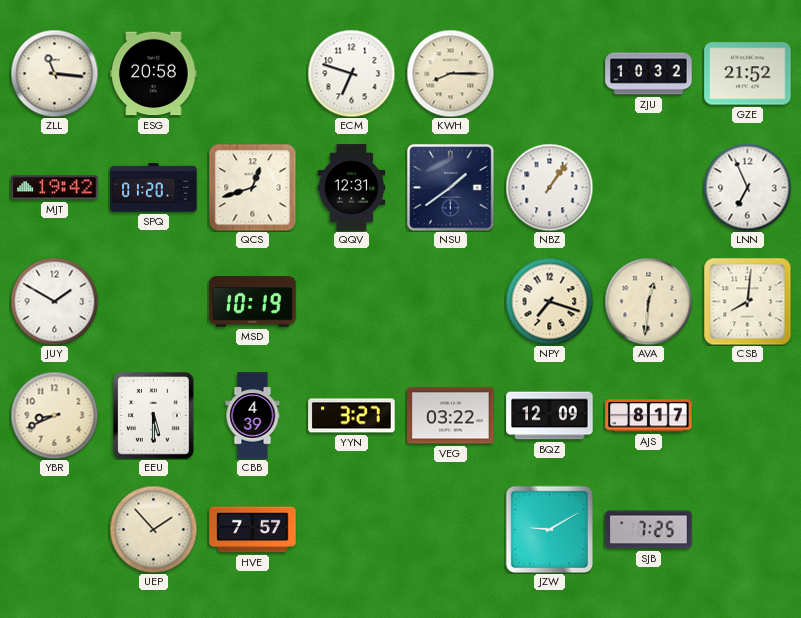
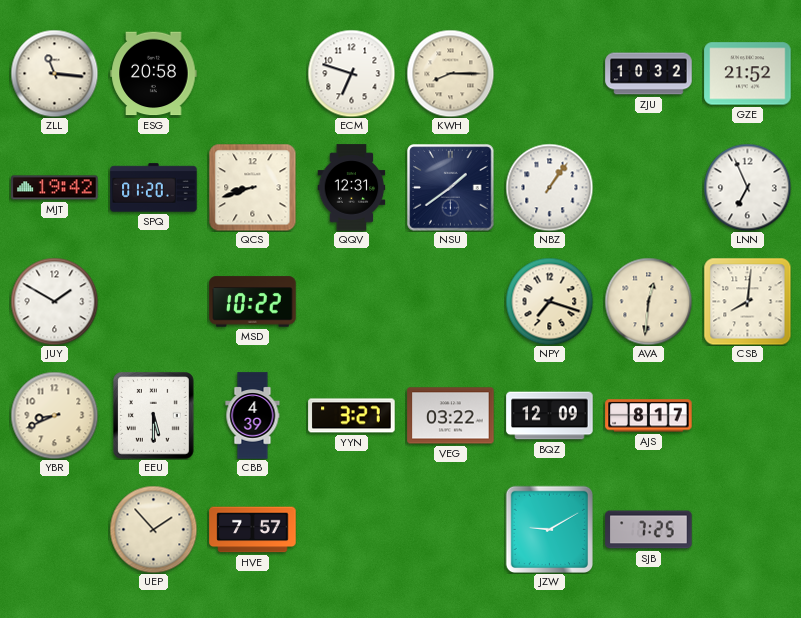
QCS: 12:42 -> 8:42
MSD: 10:19 -> 10:22
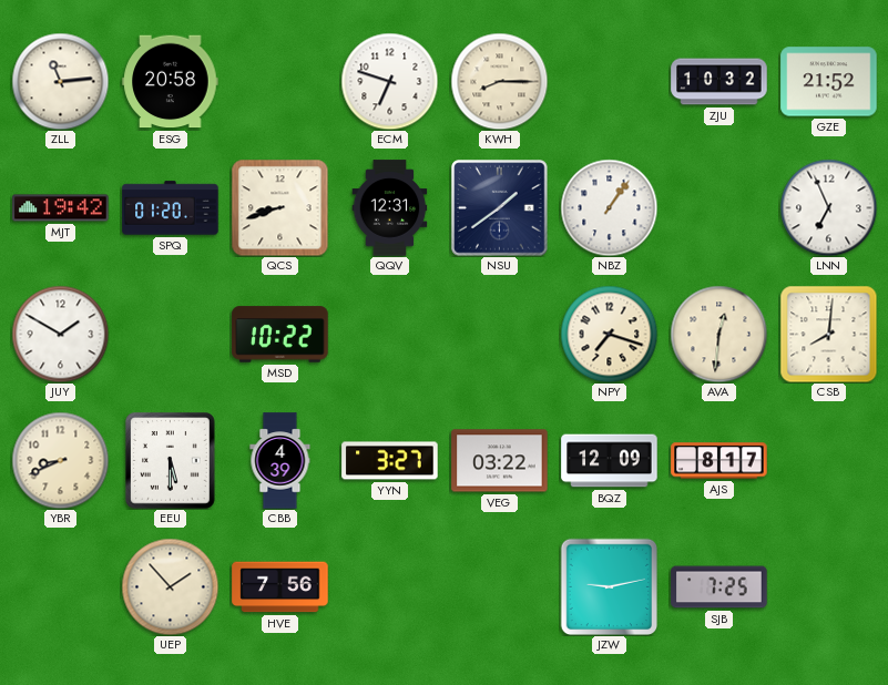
ZLL: 11:16 -> 11:14
HVE: 7:57 -> 7:56
JZW: 9:10 -> 9:13
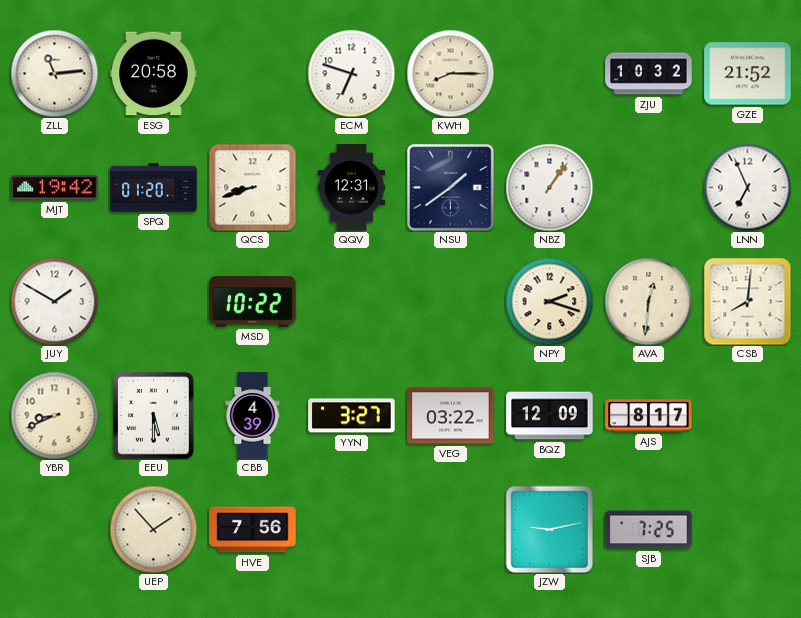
NPY: 7:18 -> 2:18
